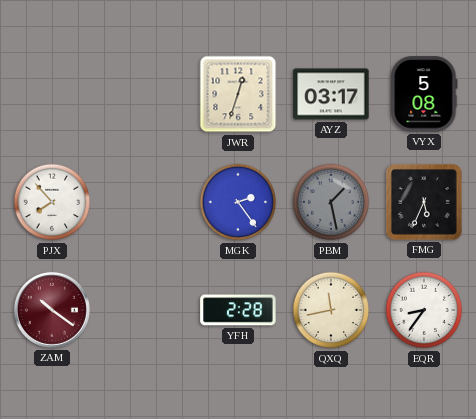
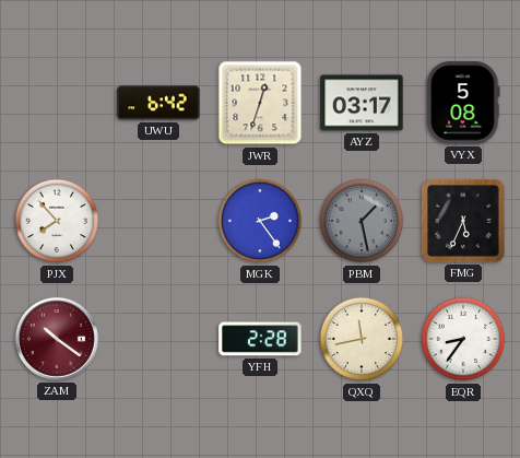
UWU: none -> 6:42
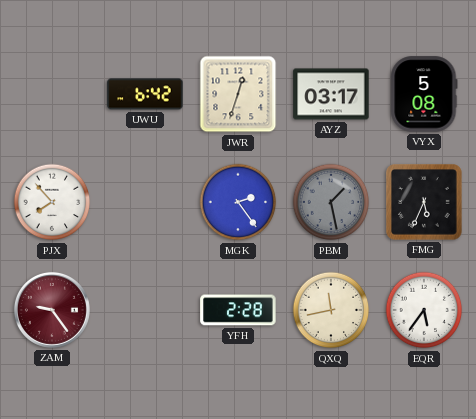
ZAM: 10:21 -> 9:24
EQR: 8:36 -> 5:36
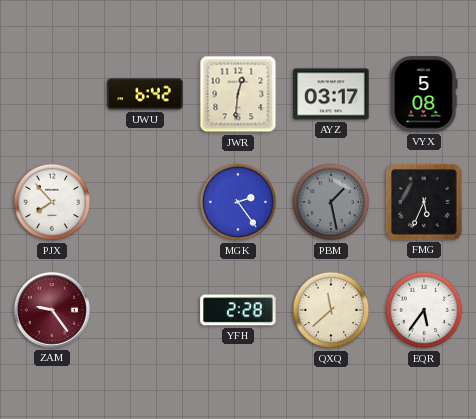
JWR: 12:33 -> 12:31
QXQ: 11:43 -> 11:38
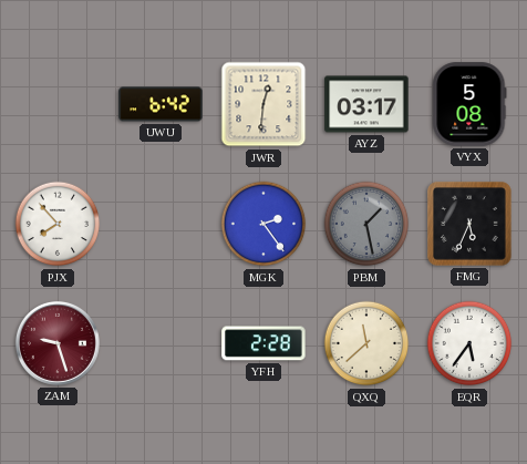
ZAM: 9:24 -> 9:27
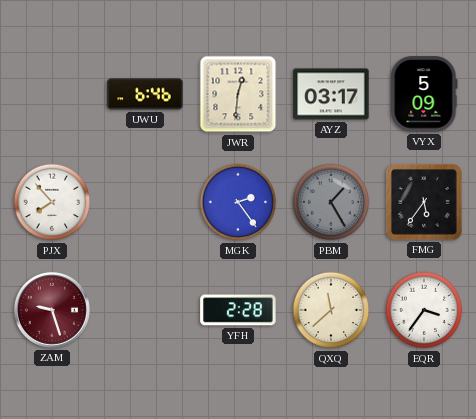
UWU: 6:42 -> 6:46
VYX: 5:08 -> 5:09
PBM: 1:28 -> 1:25
FMG: 5:34 -> 5:36
EQR: 5:36 -> 3:36
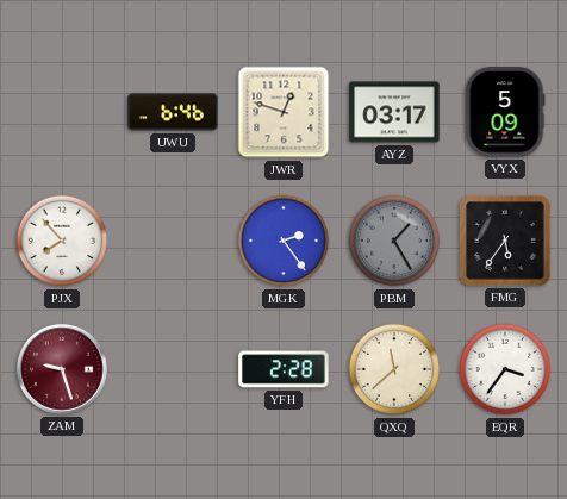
JWR: 12:31 -> 12:48
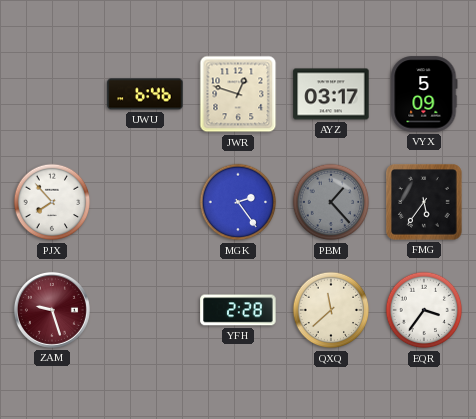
PBM: 1:25 -> 1:23
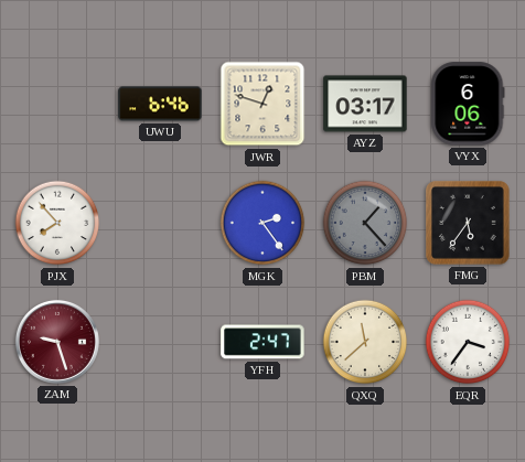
VYX: 5:09 -> 6:06
YFH: 2:28 -> 2:47
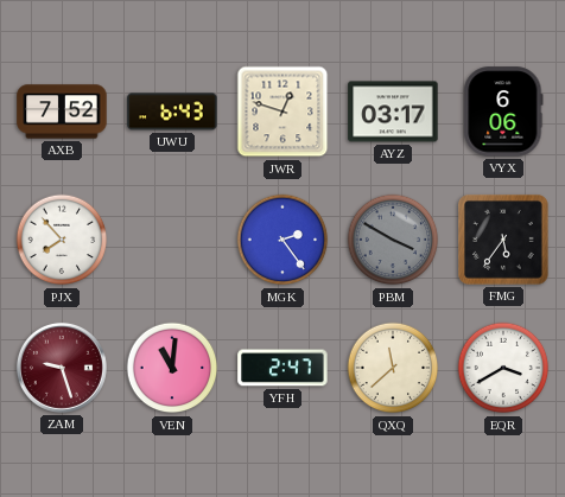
AXB: none -> 7:52
UWU: 6:46 -> 6:43
PBM: 1:23 -> 3:50
VEN: none -> 11:01
EQR: 3:36 -> 3:40
